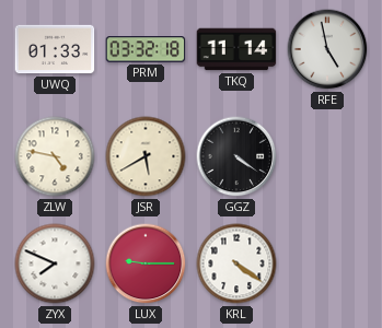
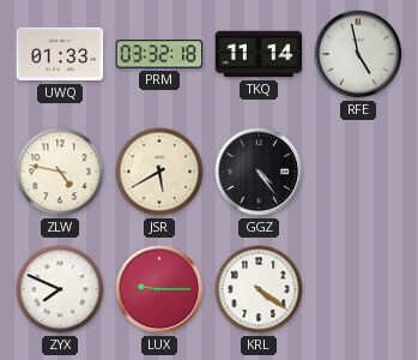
GGZ: 4:21 -> 4:24
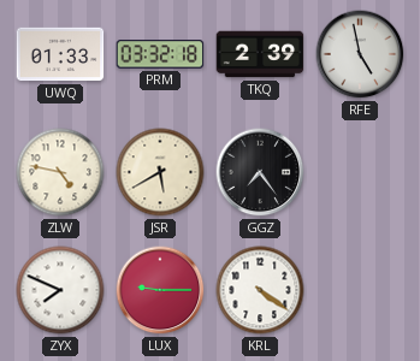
TKQ: 11:14 -> 2:39
GGZ: 4:24 -> 7:24
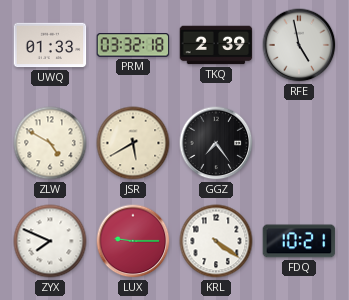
ZLW: 4:47 -> 4:50
FDQ: none -> 10:21
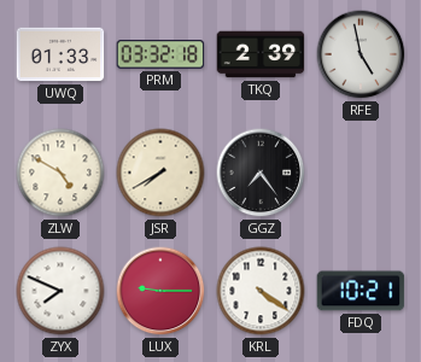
JSR: 5:40 -> 7:40
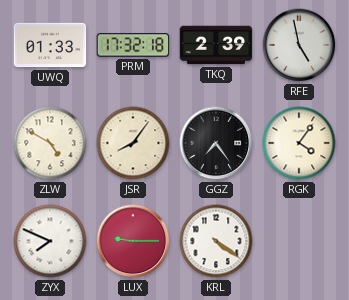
PRM: 03:32 -> 17:32
JSR: 7:40 -> 8:06
RGK: none -> 4:06
FDQ: 10:21 -> none
